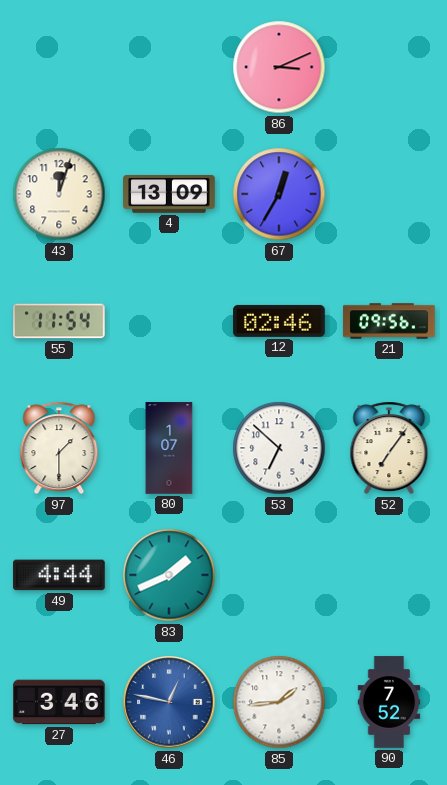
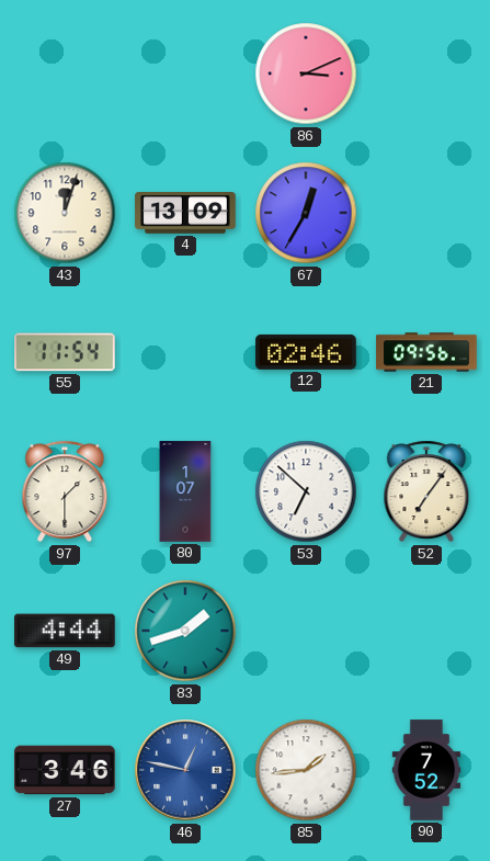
83: 1:41 -> 1:42
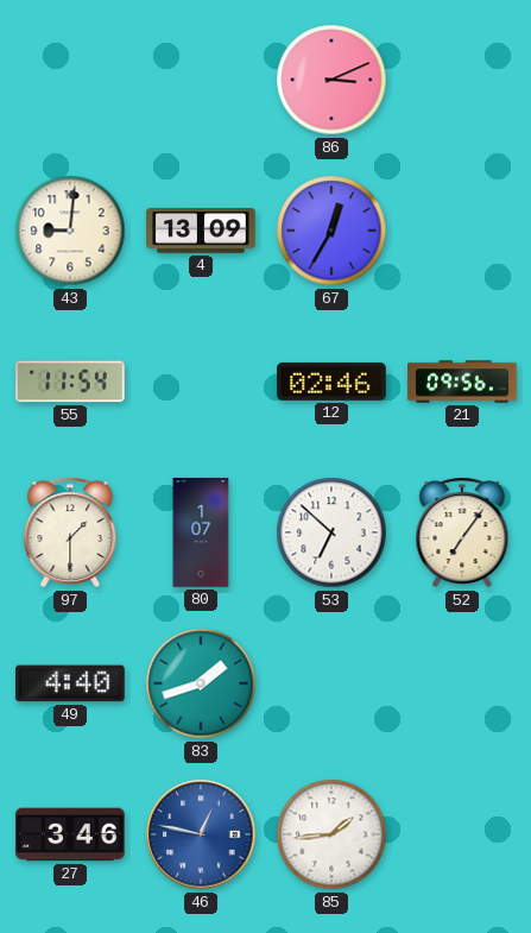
43: 12:03 -> 9:01
49: 4:44 -> 4:40
90: 7:52 -> none
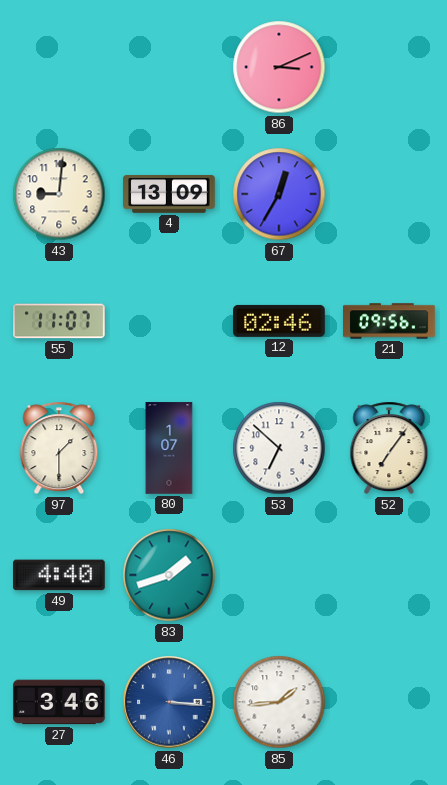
55: 11:54 -> 11:07
46: 12:47 -> 3:16
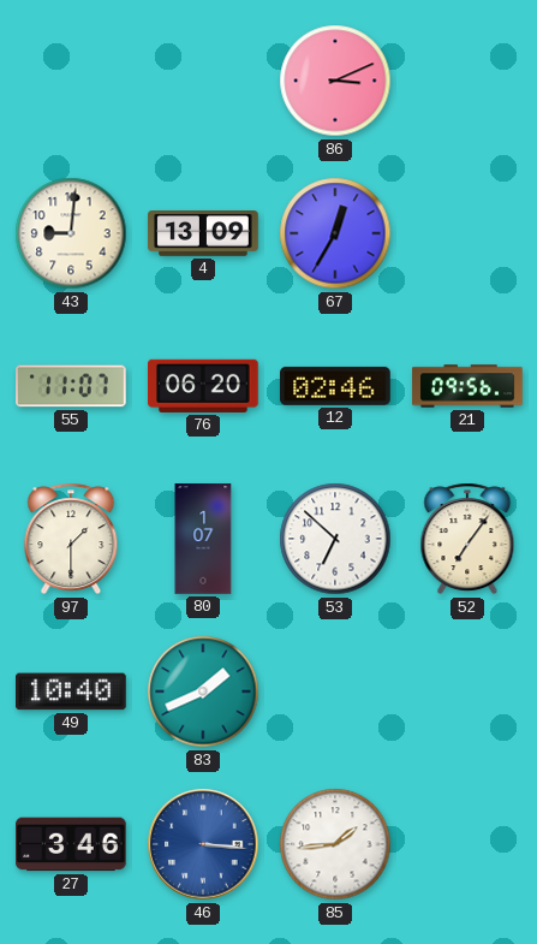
76: none -> 06:20
49: 4:40 -> 10:40
83: 1:42 -> 1:41
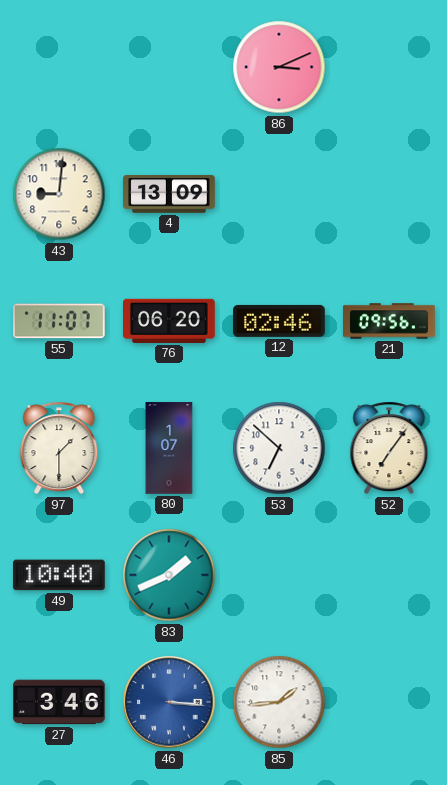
67: 12:35 -> none
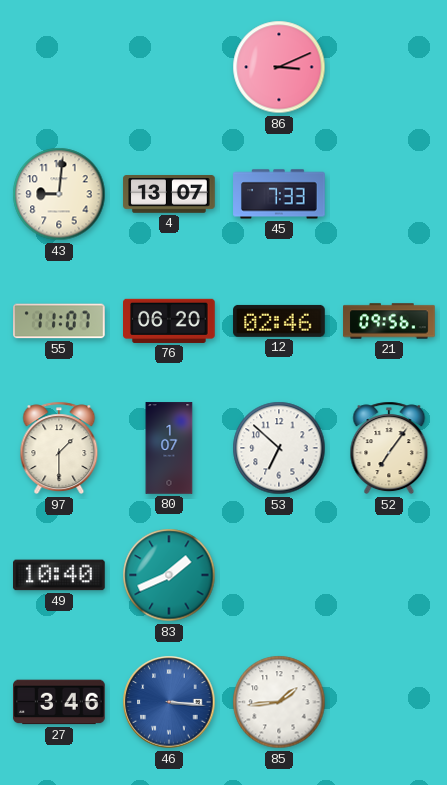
4: 13:09 -> 13:07
45: none -> 7:33
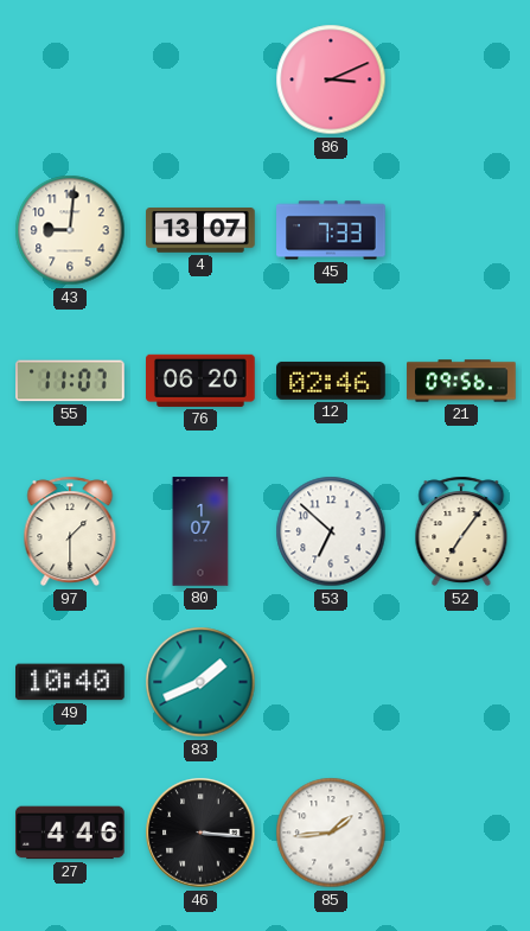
27: 3:46 -> 4:46
46 dial: blue -> black
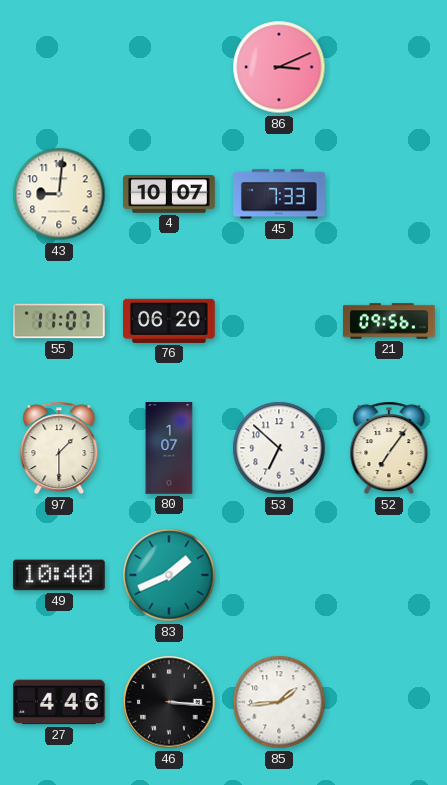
4: 13:07 -> 10:07
12: 02:46 -> none
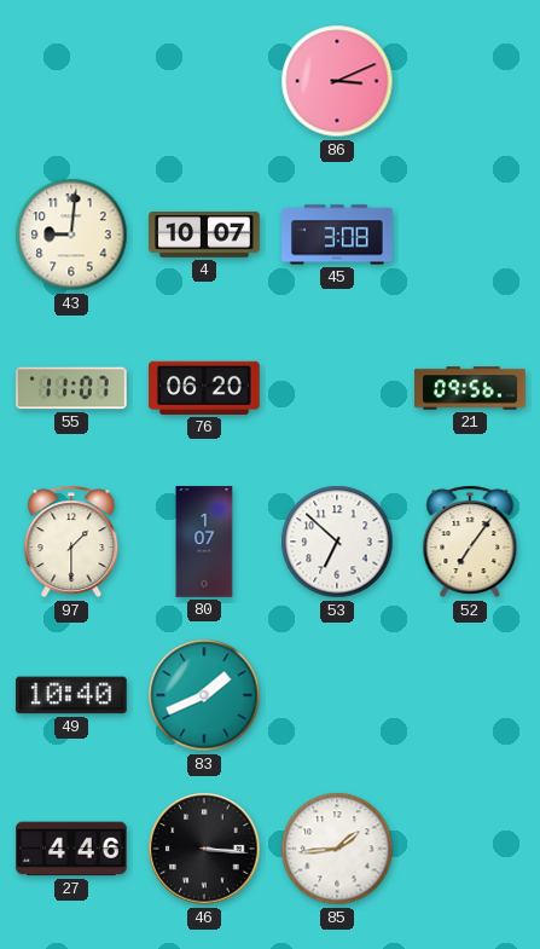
45: 7:33 -> 3:08
